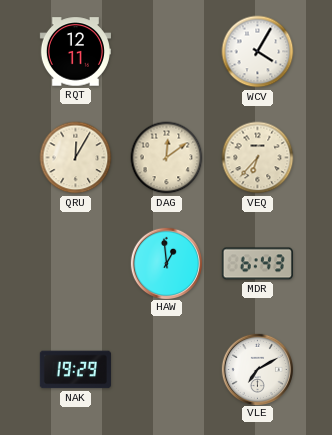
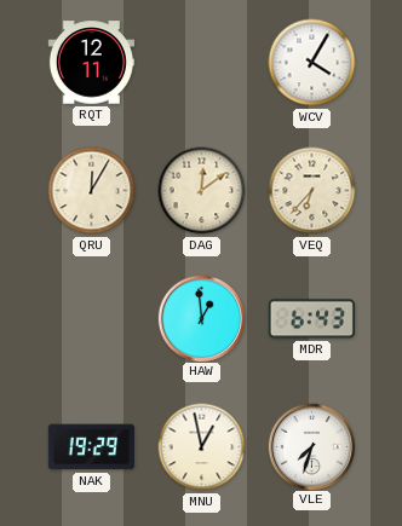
MNU: none -> 12:58
VLE: 7:10 -> 7:33
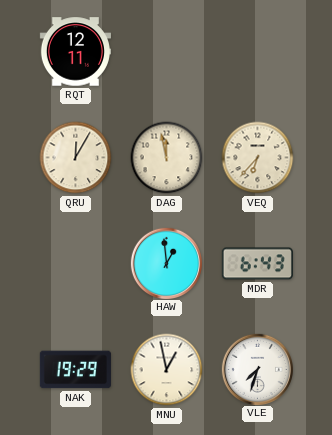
WCV: 4:05 -> none
DAG: 12:09 -> 11:58
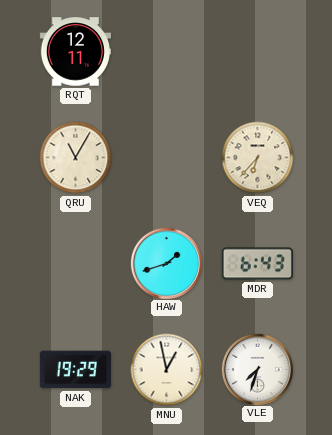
QRU: 12:05 -> 11:05
DAG: 11:58 -> none
HAW: 12:59 -> 1:42
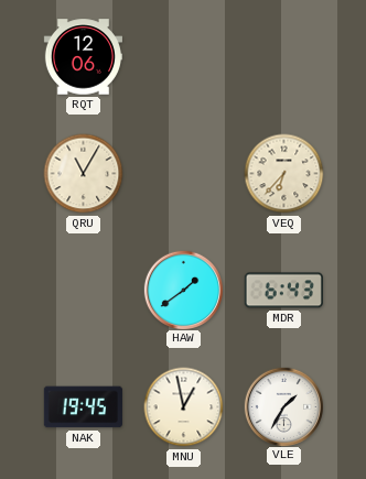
RQT: 12:11 -> 12:06
HAW: 1:42 -> 1:39
NAK: 19:29 -> 19:45
VLE: 7:33 -> 1:35
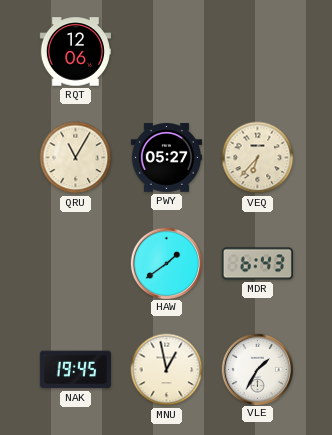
PWY: none -> 05:27
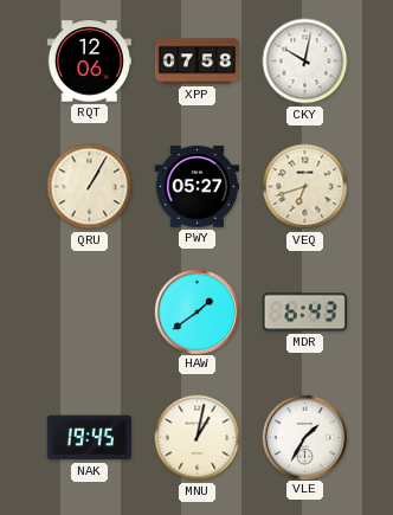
XPP: none -> 07:58
CKY: none -> 10:02
QRU: 11:05 -> 1:05
VEQ: 6:37 -> 6:42
MNU: 12:58 -> 1:02
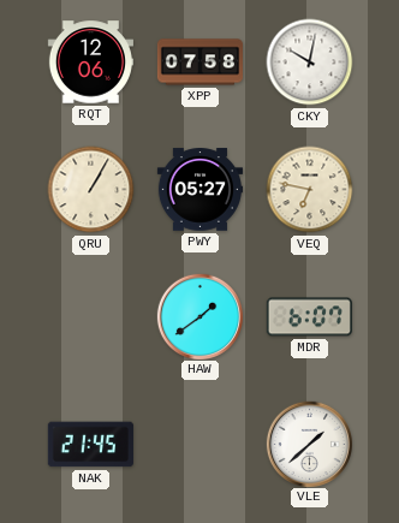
VEQ: 6:42 -> 6:47
MDR: 6:43 -> 6:07
NAK: 19:45 -> 21:45
MNU: 1:02 -> none
VLE: 1:35 -> 1:38
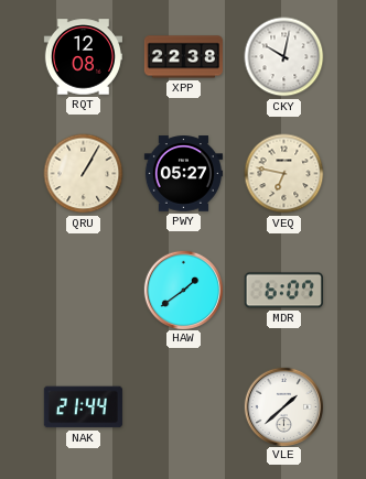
RQT: 12:06 -> 12:08
XPP: 07:58 -> 22:38
NAK: 21:45 -> 21:44
